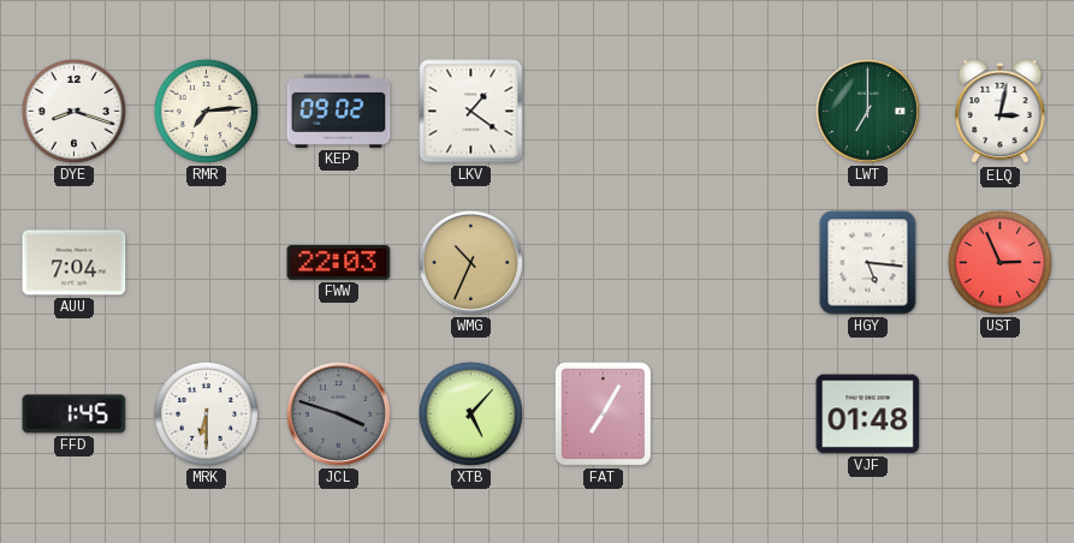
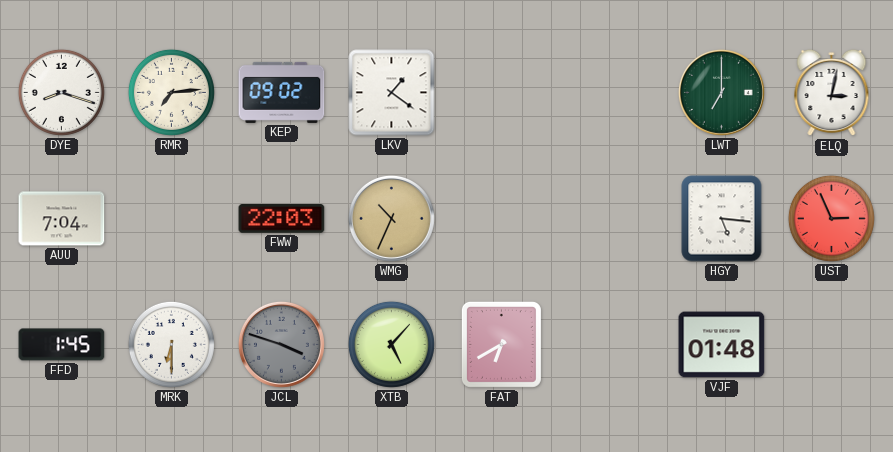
FAT: 7:05 -> 6:40
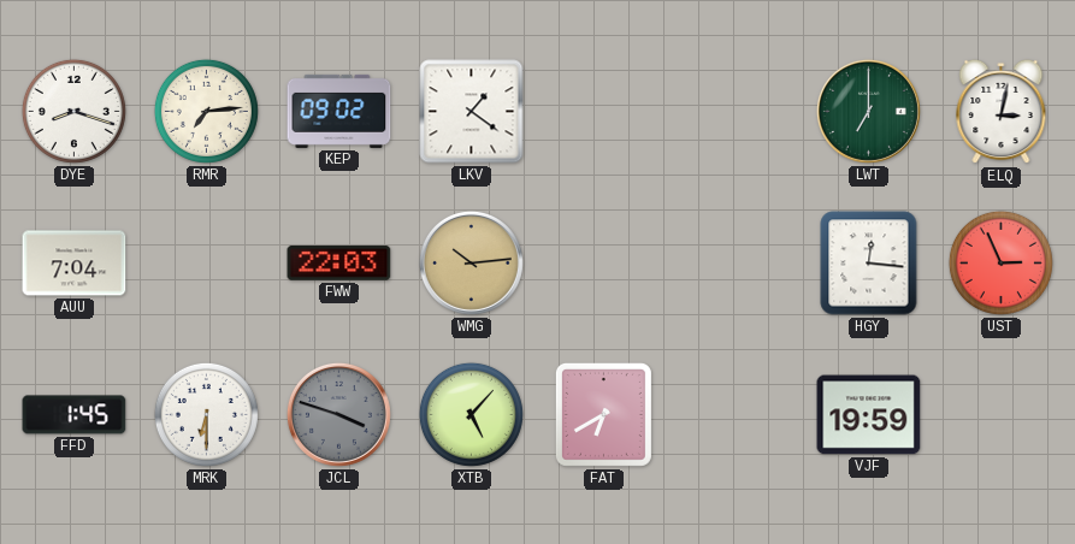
WMG: 10:34 -> 10:14
HGY: 5:16 -> 12:16
VJF: 01:48 -> 19:59
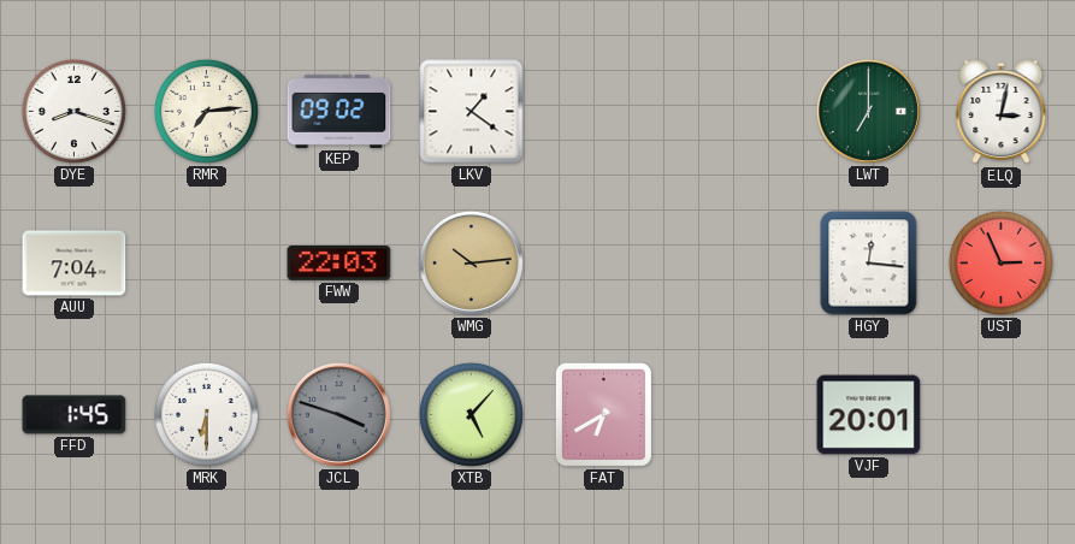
VJF: 19:59 -> 20:01
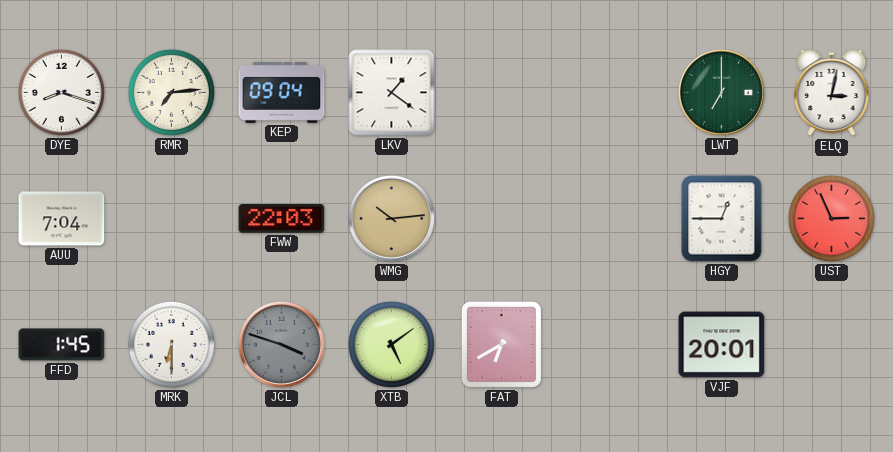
KEP: 09:02 -> 09:04
HGY: 12:16 -> 12:45
XTB: 5:07 -> 5:09
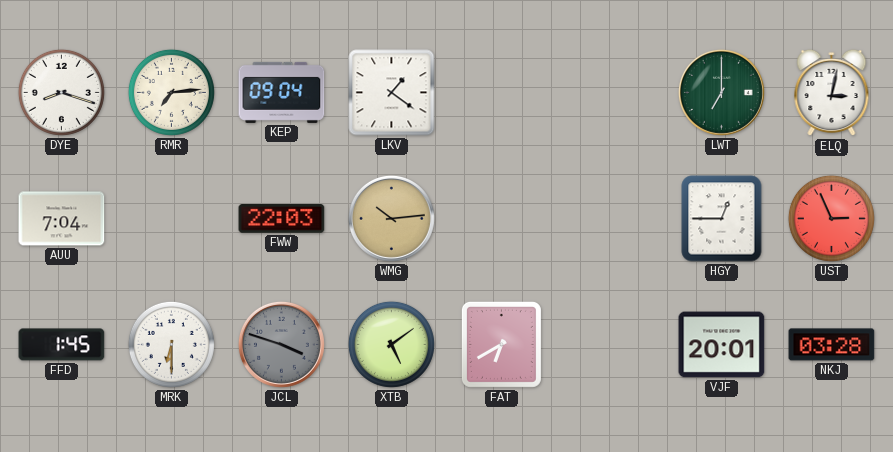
NKJ: none -> 03:28
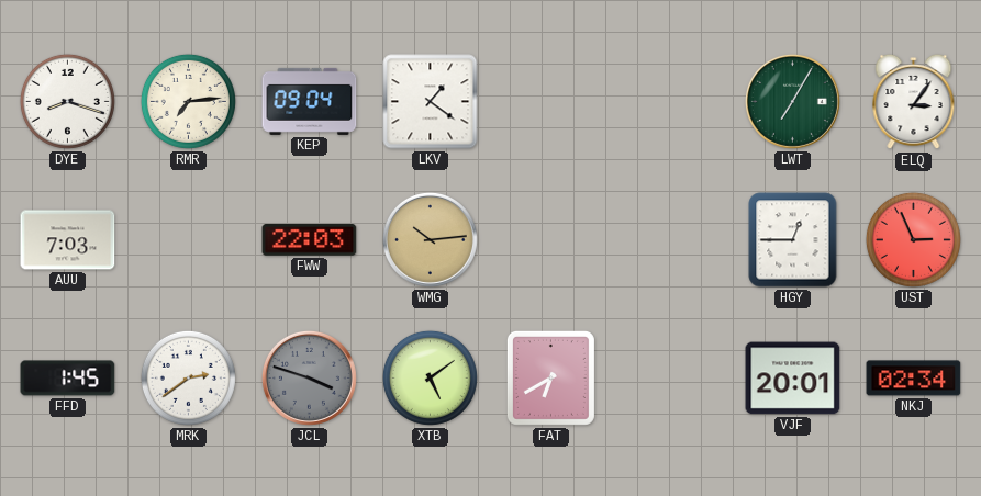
LWT: 7:00 -> 7:05
ELQ: 3:02 -> 3:06
AUU: 7:04 -> 7:03
MRK: 6:30 -> 2:39
NKJ: 03:28 -> 02:34
